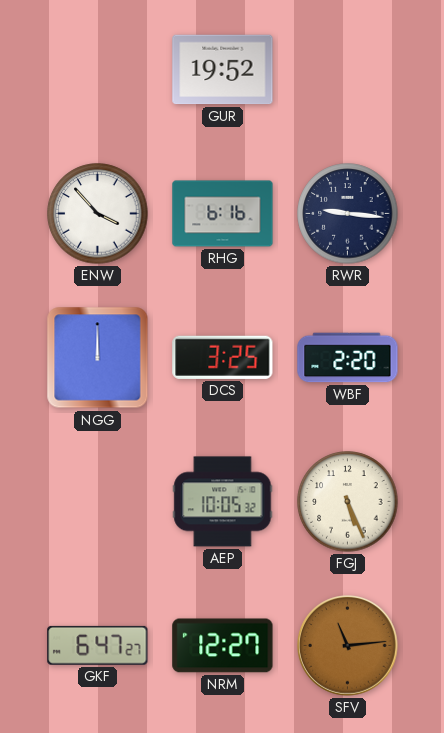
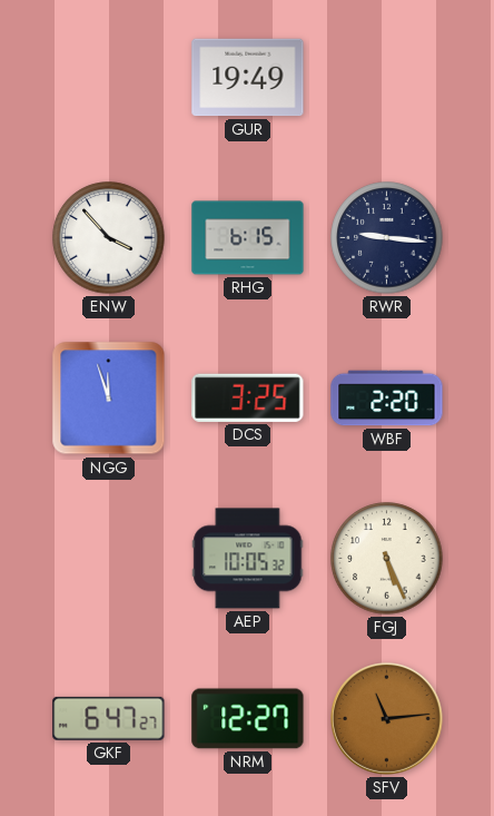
GUR: 19:52 -> 19:49
RHG: 6:16 -> 6:15
NGG: 12:00 -> 11:57
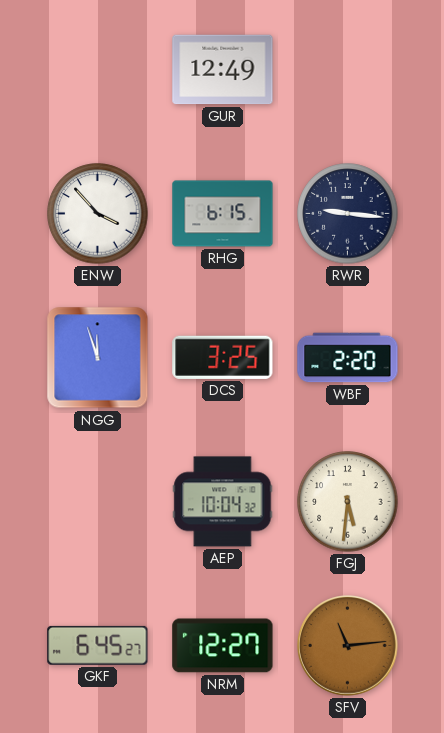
GUR: 19:49 -> 12:49
AEP: 10:05 -> 10:04
FGJ: 5:26 -> 5:31
GKF: 6:47 -> 6:45
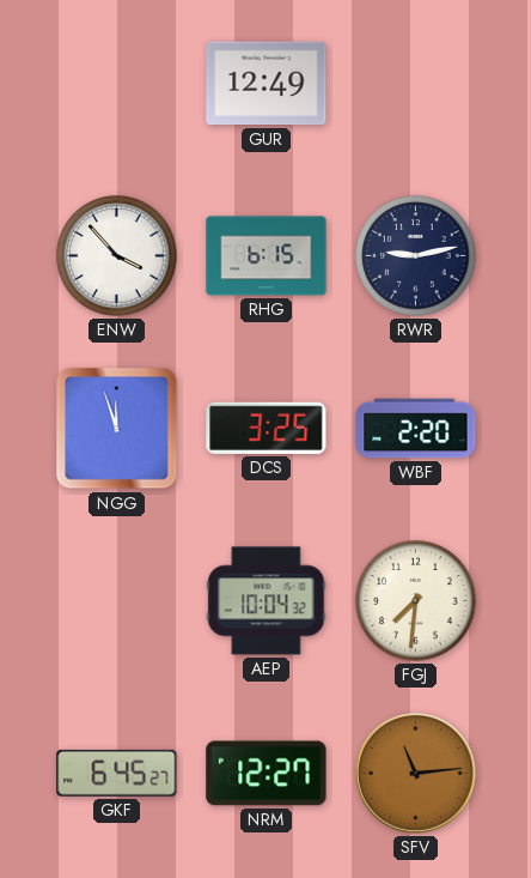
RWR: 9:16 -> 9:13
FGJ: 5:31 -> 7:31
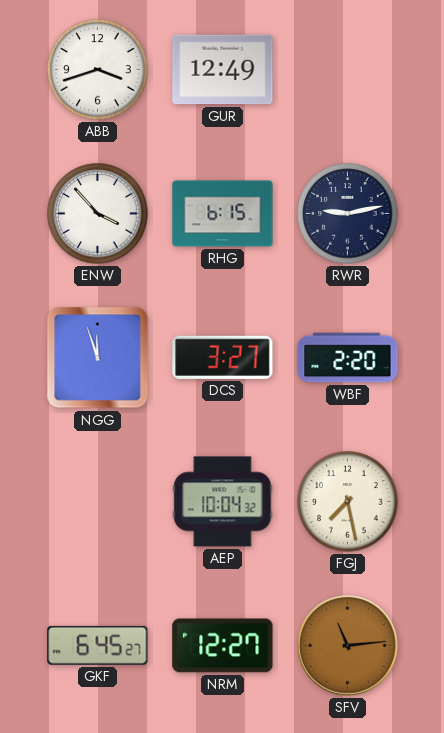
ABB: none -> 3:42
DCS: 3:25 -> 3:27
FGJ: 7:31 -> 7:28
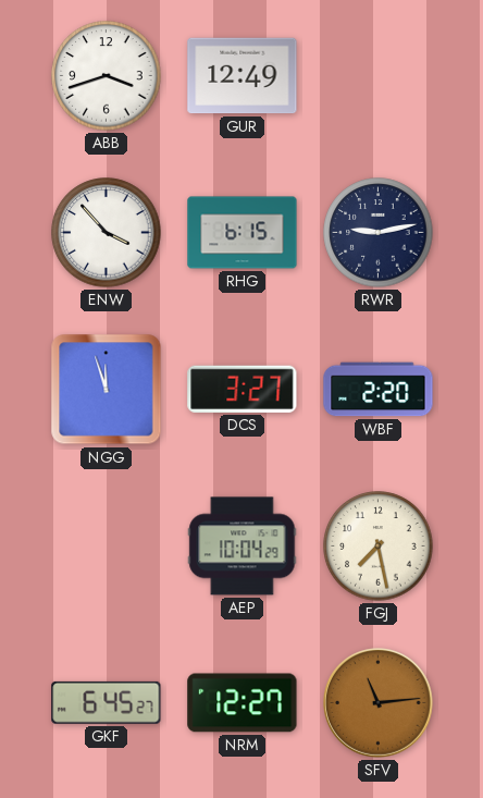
AEP: 10:04:32 -> 10:04:29
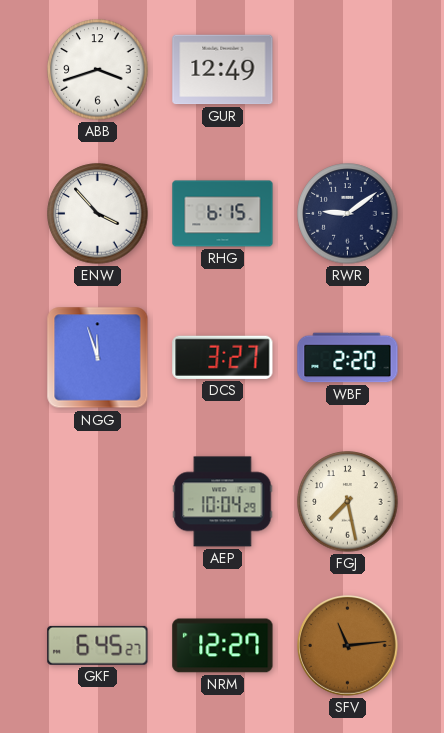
RWR: 9:13 -> 9:09
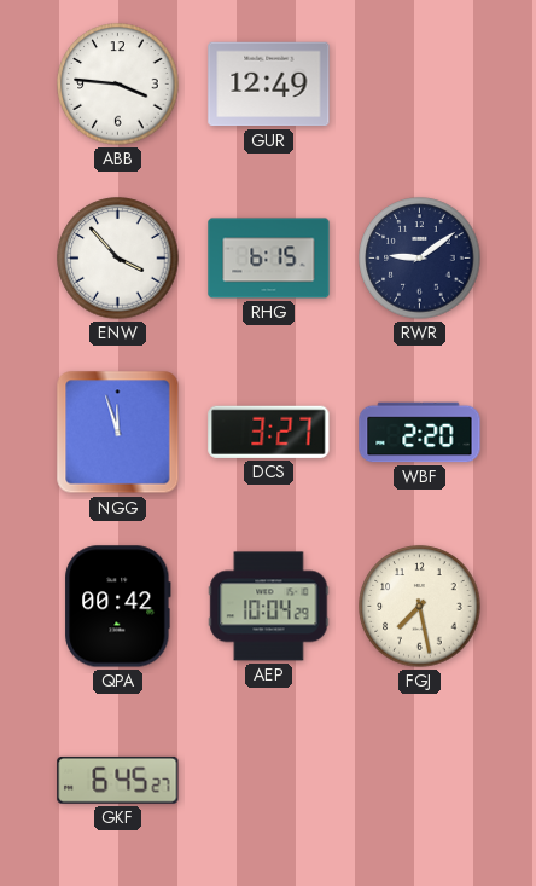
ABB: 3:42 -> 3:46
QPA: none -> 00:42
NRM: 12:27 -> none
SFV: 11:14 -> none
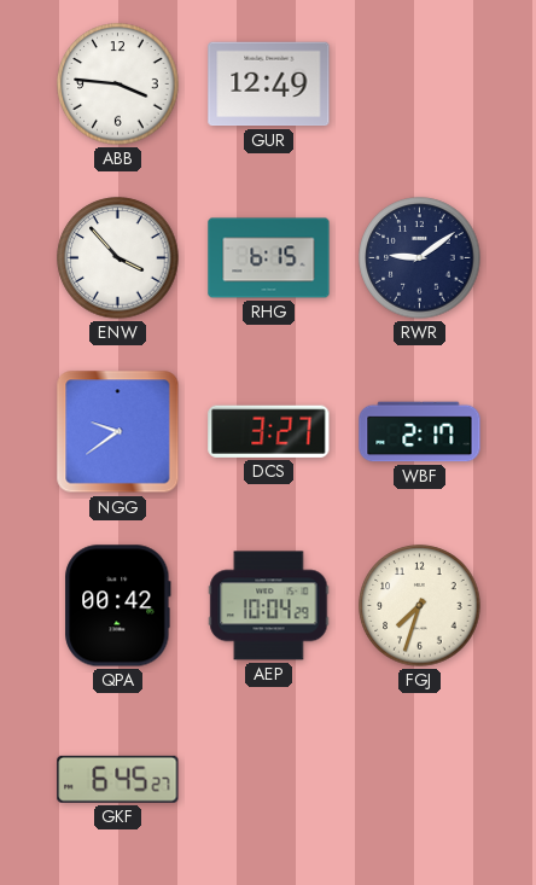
NGG: 11:57 -> 9:39
WBF: 2:20 -> 2:17
FGJ: 7:28 -> 7:33
